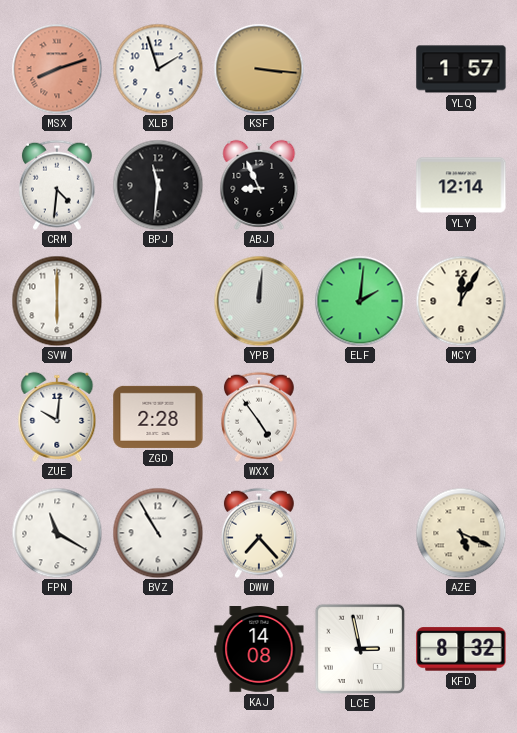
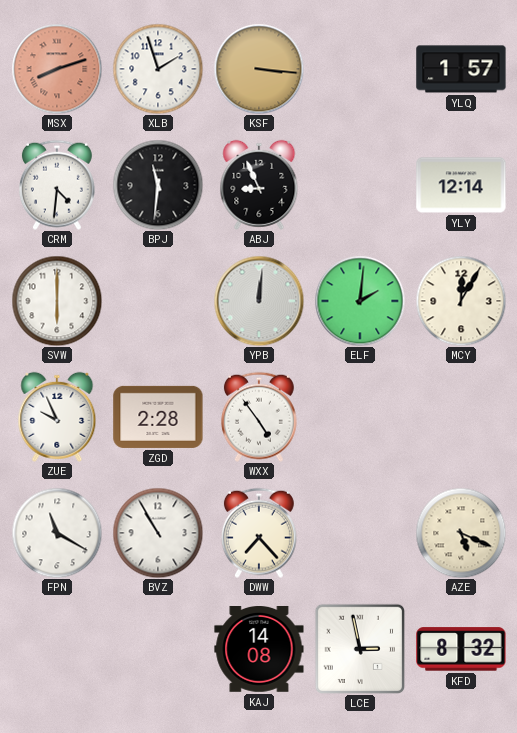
ZUE: 10:01 -> 9:56
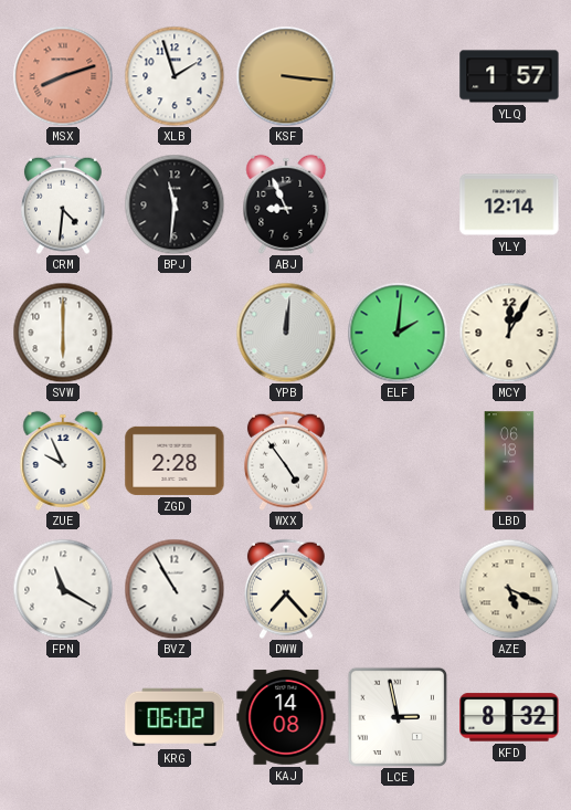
LBD: none -> 06:18
KRG: none -> 06:02
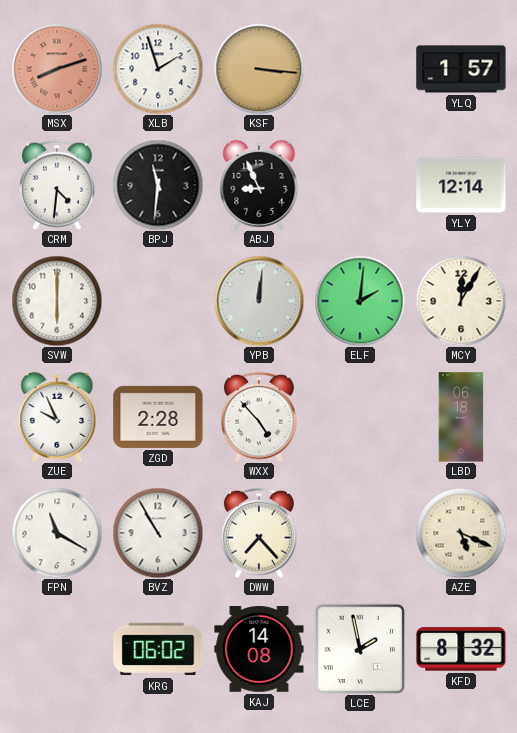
WXX: 4:54 -> 4:53
LCE: 2:58 -> 1:58
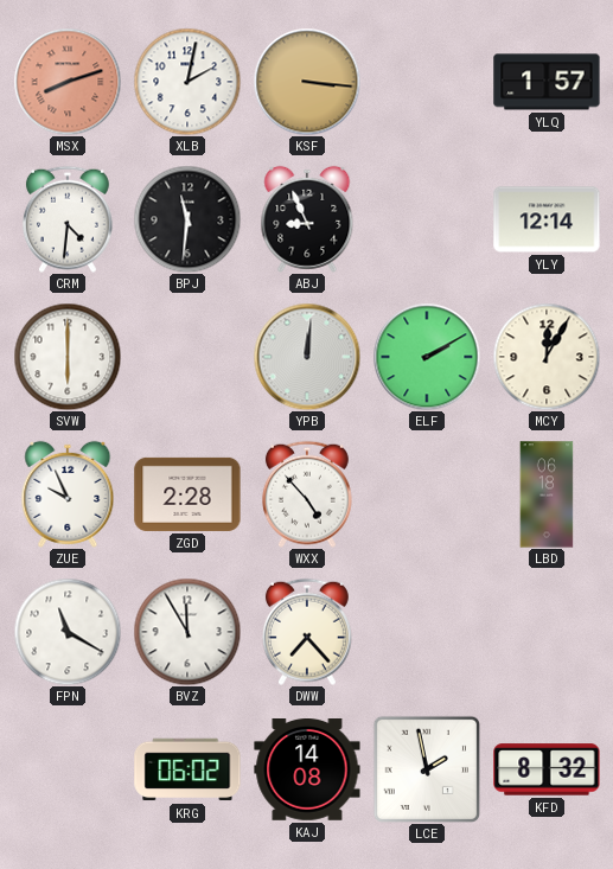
XLB: 1:57 -> 2:02
ELF: 2:01 -> 2:10
BVZ: 10:55 -> 11:55
AZE: 5:19 -> none
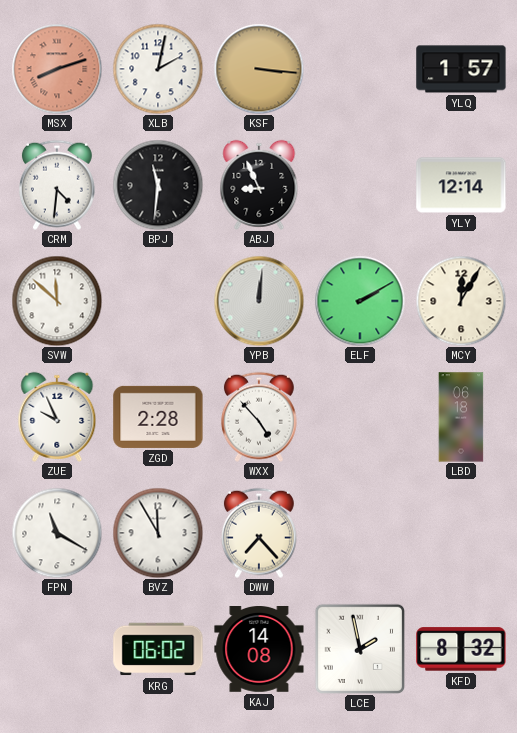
SVW: 6:00 -> 11:52
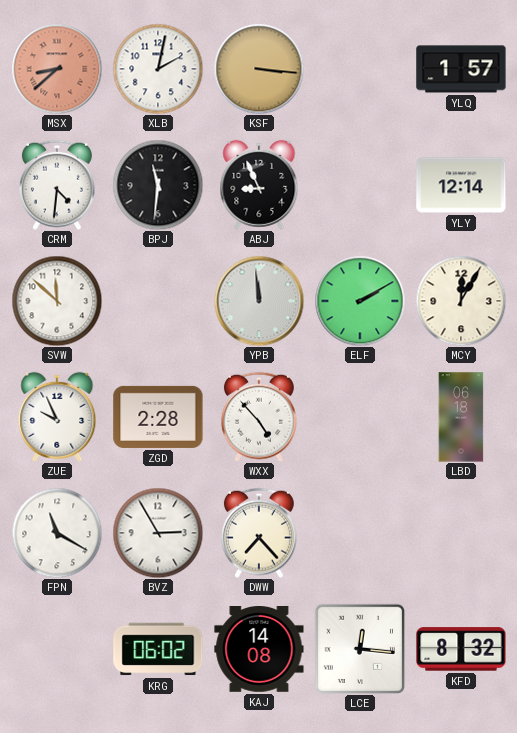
MSX: 8:12 -> 8:38
YPB: 12:01 -> 11:59
BVZ: 11:55 -> 2:55
LCE: 1:58 -> 12:16
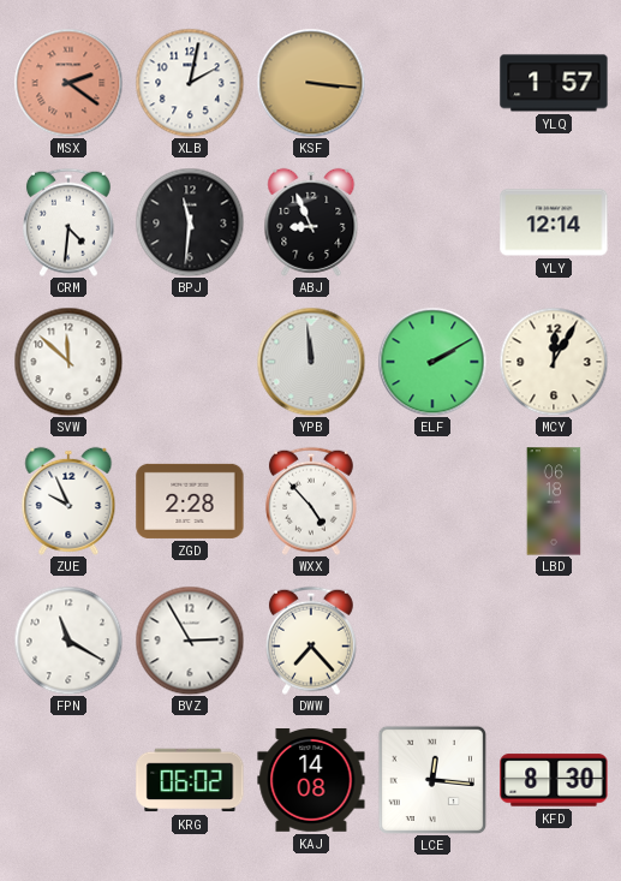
MSX: 8:38 -> 2:21
KFD: 8:32 -> 8:30
